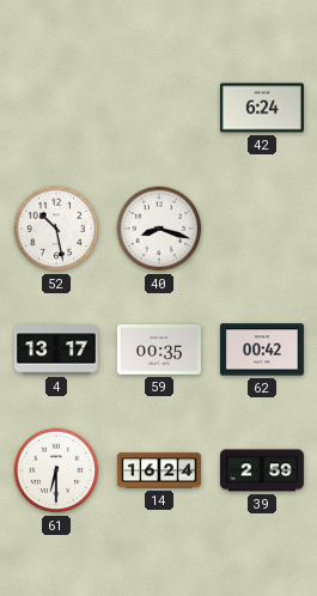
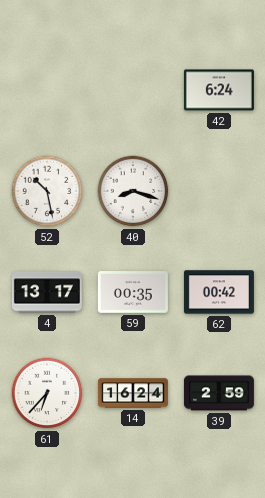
61: 6:30 -> 6:37
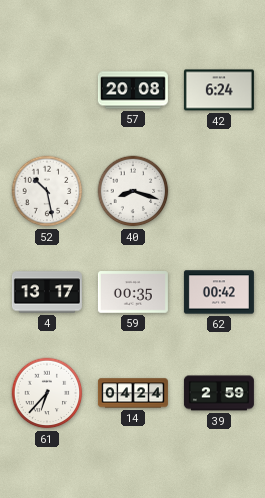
57: none -> 20:08
14: 16:24 -> 04:24
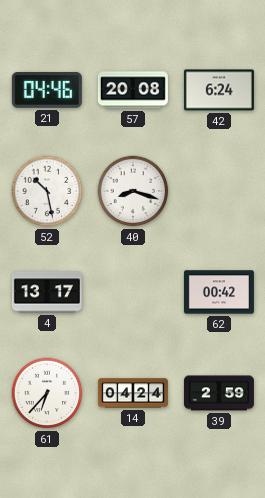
21: none -> 04:46
59: 00:35 -> none
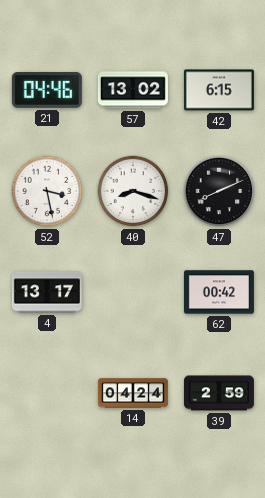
57: 20:08 -> 13:02
42: 6:24 -> 6:15
52: 10:28 -> 3:28
47: none -> 8:11
61: 6:37 -> none
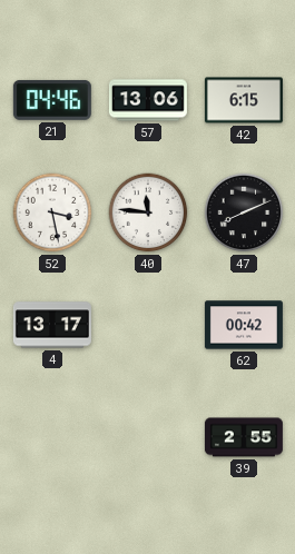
57: 13:02 -> 13:06
40: 8:18 -> 11:46
14: 04:24 -> none
39: 2:59 -> 2:55
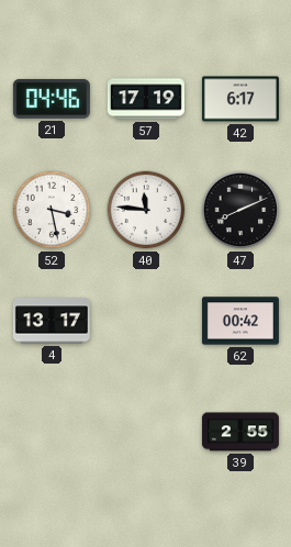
57: 13:06 -> 17:19
42: 6:15 -> 6:17
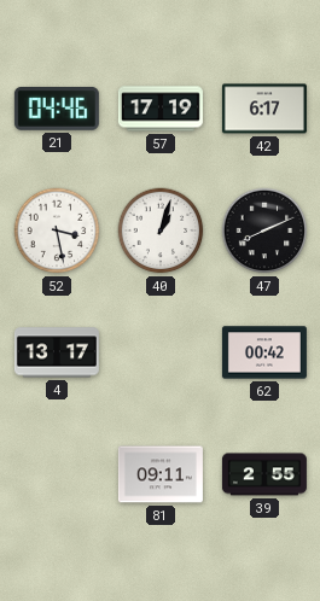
40: 11:46 -> 1:03
81: none -> 09:11
